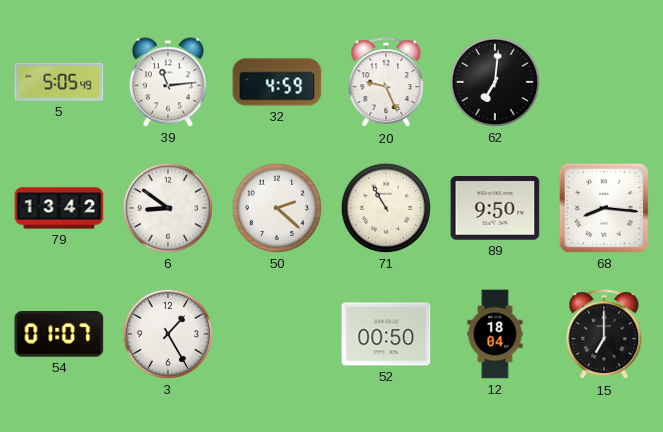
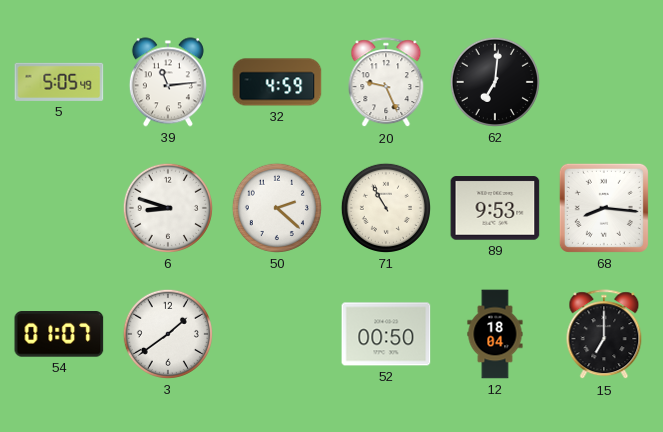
79: 13:42 -> none
6: 8:51 -> 8:48
89: 9:50 -> 9:53
3: 1:25 -> 1:39
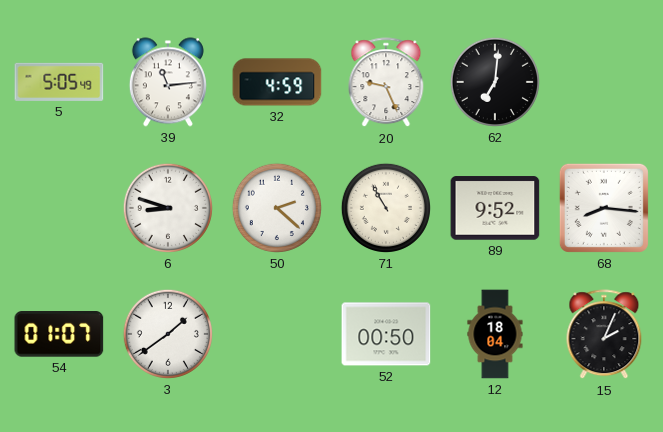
89: 9:53 -> 9:52
15: 7:00 -> 2:04
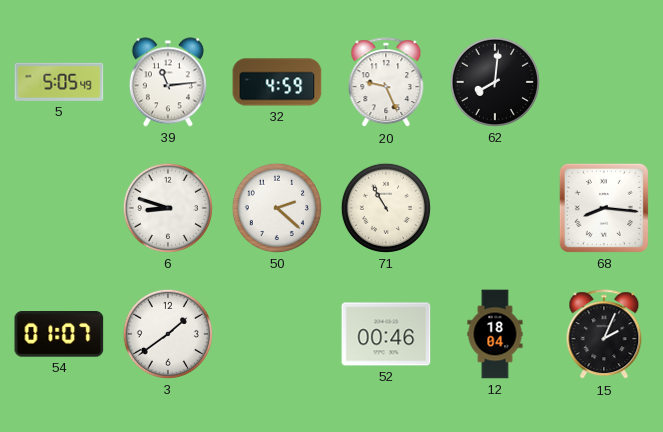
62: 7:01 -> 8:01
89: 9:52 -> none
52: 00:50 -> 00:46
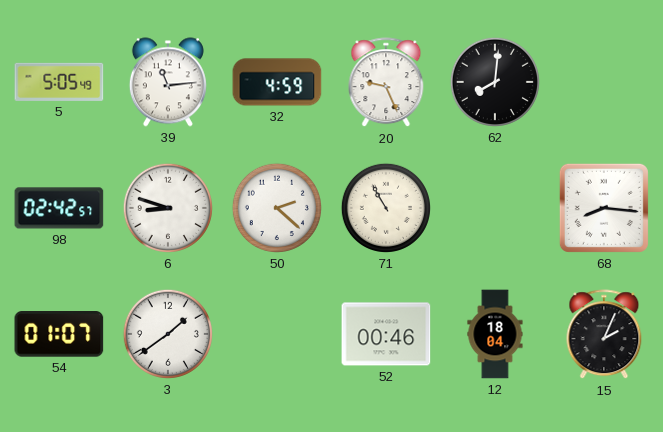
98: none -> 02:42
